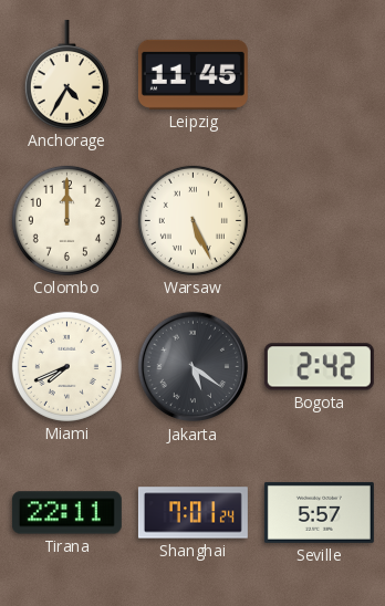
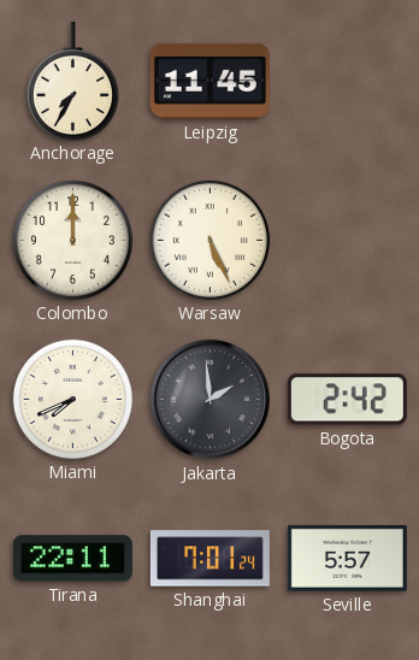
Anchorage: 4:35 -> 7:35
Jakarta: 5:21 -> 1:59
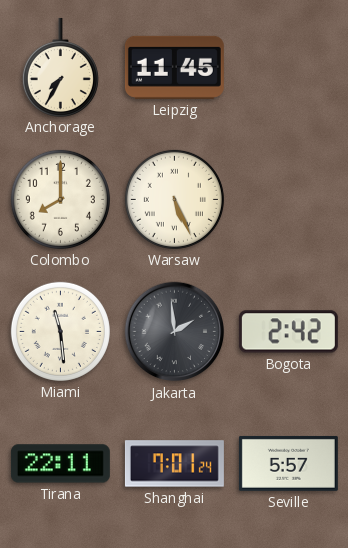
Colombo: 12:00 -> 8:00
Miami: 7:41 -> 11:29
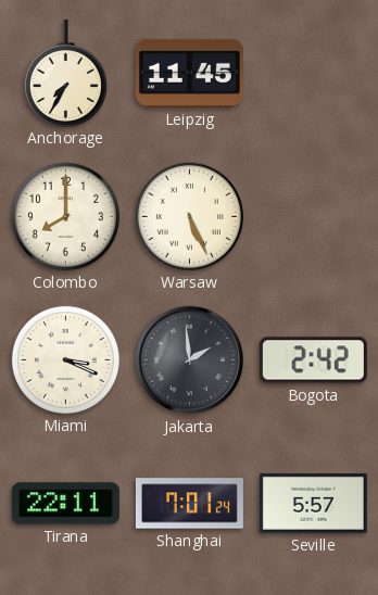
Miami: 11:29 -> 3:19
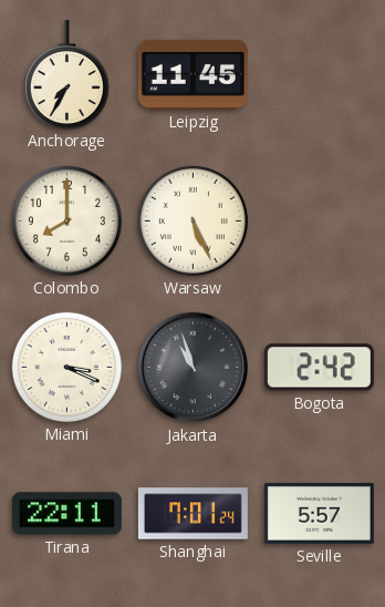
Jakarta: 1:59 -> 10:57
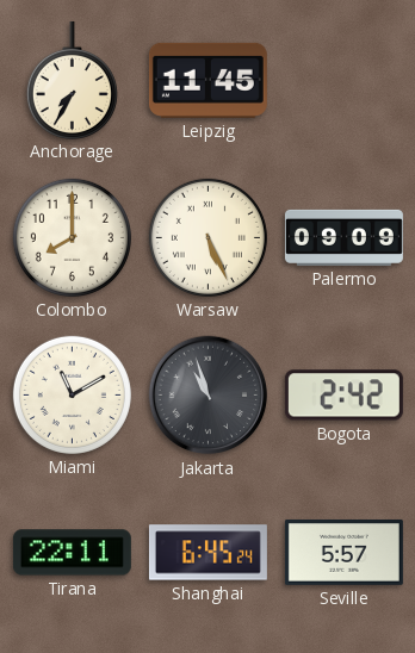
Palermo: none -> 09:09
Miami: 3:19 -> 11:10
Shanghai: 7:01 -> 6:45
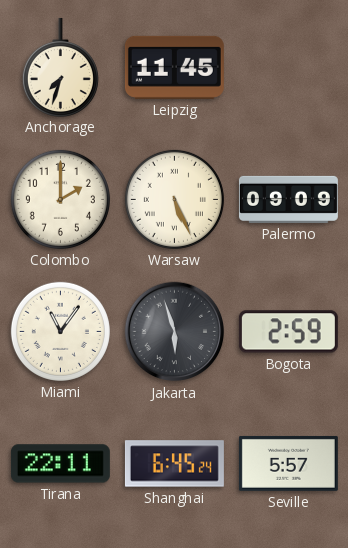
Anchorage: 7:35 -> 7:33
Colombo: 8:00 -> 2:00
Miami: 11:10 -> 11:06
Jakarta: 10:57 -> 5:57
Bogota: 2:42 -> 2:59
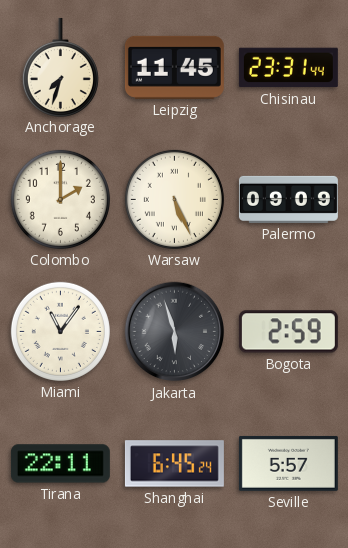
Chisinau: none -> 23:31
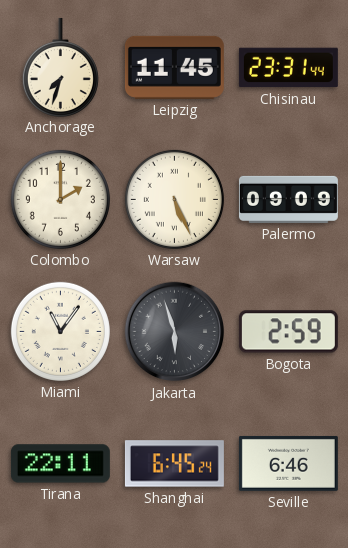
Seville: 5:57 -> 6:46
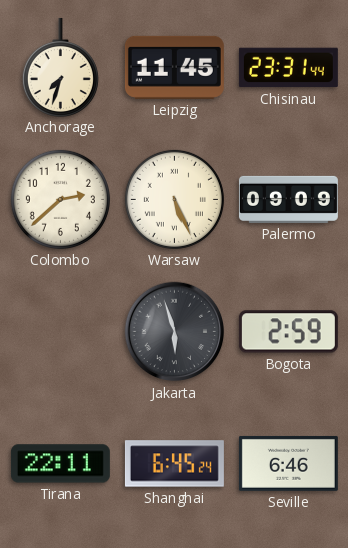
Colombo: 2:00 -> 2:38
Miami: 11:06 -> none
